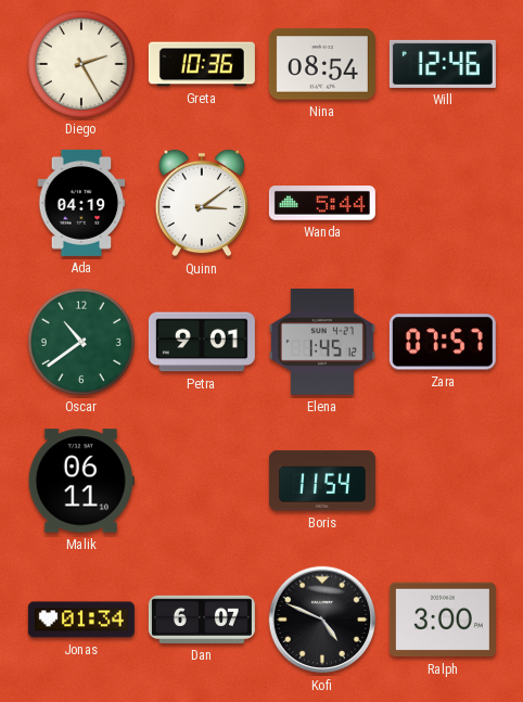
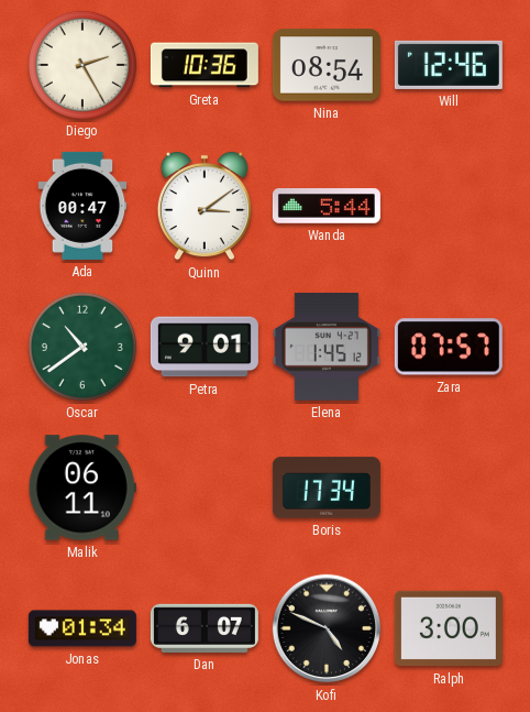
Ada: 04:19 -> 00:47
Boris: 11:54 -> 17:34
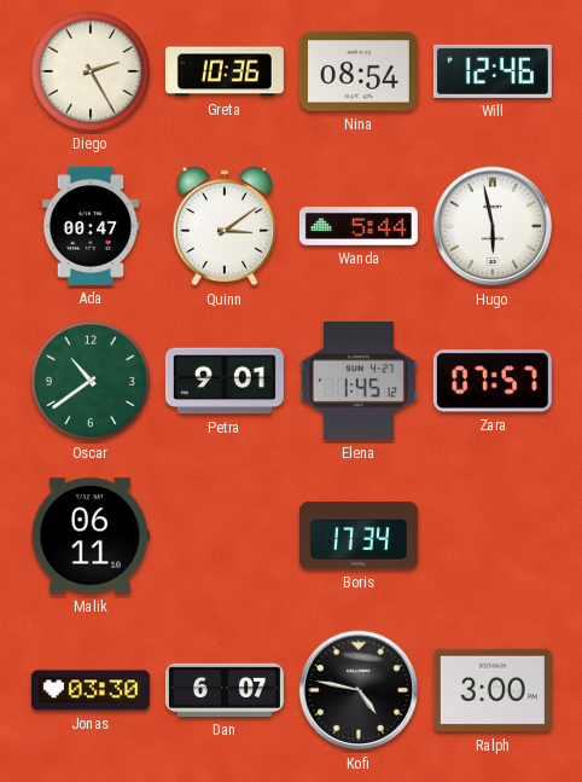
Hugo: none -> 5:58
Jonas: 01:34 -> 03:30
Kofi: 4:49 -> 4:47
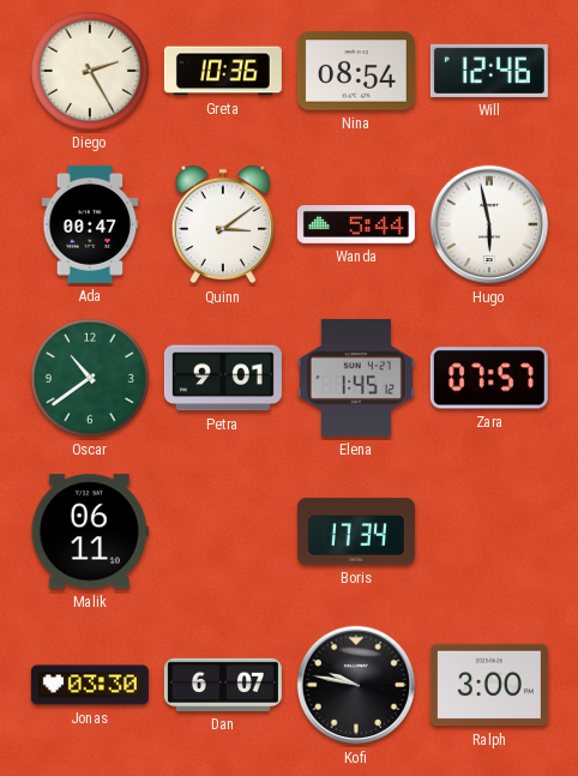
Kofi: 4:47 -> 9:47
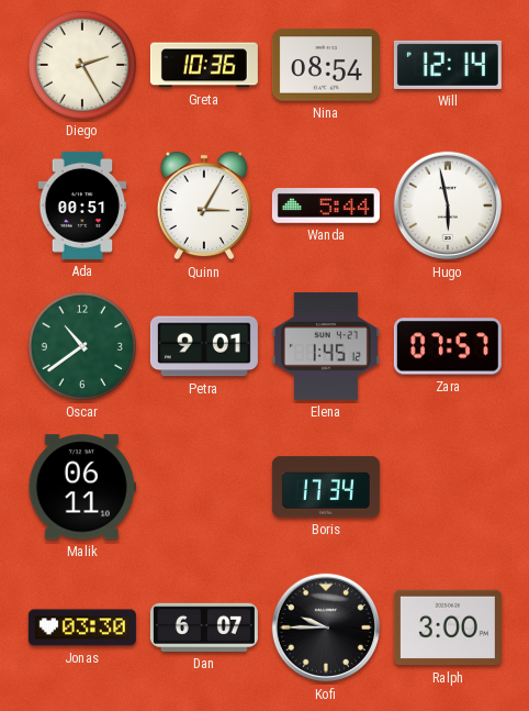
Will: 12:46 -> 12:14
Ada: 00:47 -> 00:51
Quinn: 3:09 -> 3:05
Kofi: 9:47 -> 9:45
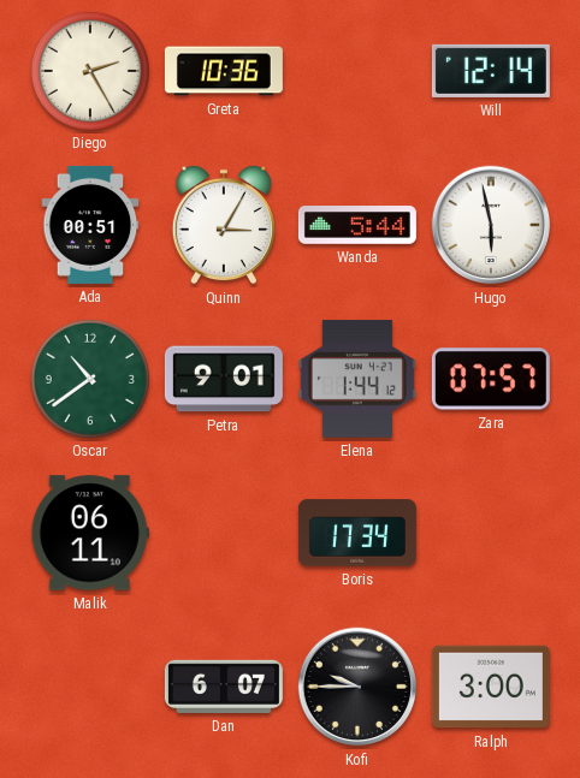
Nina: 08:54 -> none
Elena: 1:45 -> 1:44
Jonas: 03:30 -> none
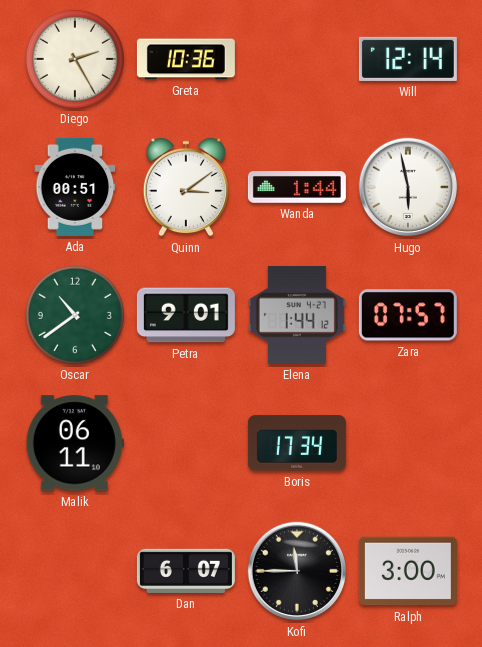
Quinn: 3:05 -> 3:09
Wanda: 5:44 -> 1:44
Kofi: 9:45 -> 11:45
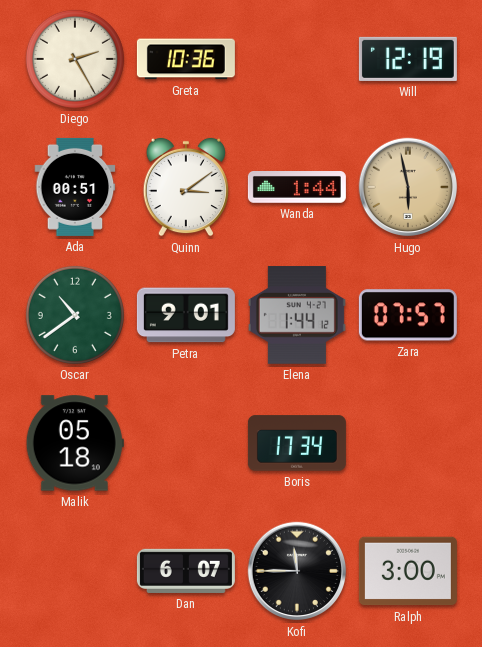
Will: 12:14 -> 12:19
Hugo dial: white -> champagne
Malik: 06:11 -> 05:18
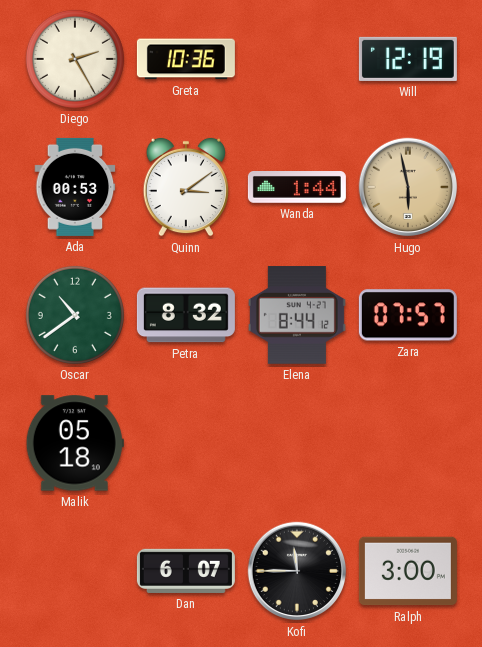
Ada: 00:51 -> 00:53
Petra: 9:01 -> 8:32
Elena: 1:44 -> 8:44
Boris: 17:34 -> none
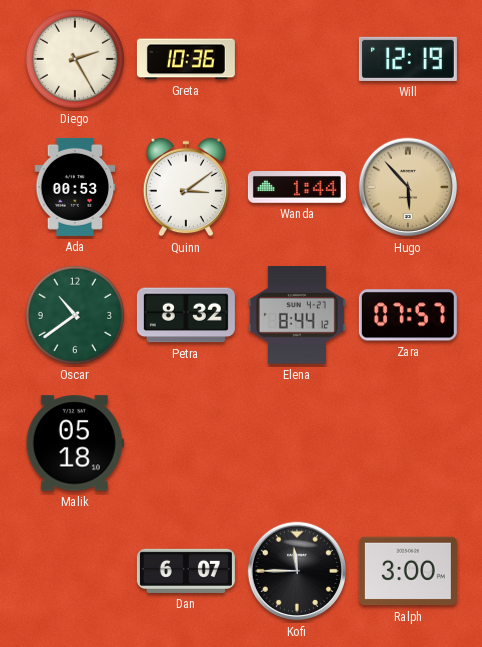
Hugo: 5:58 -> 5:53
